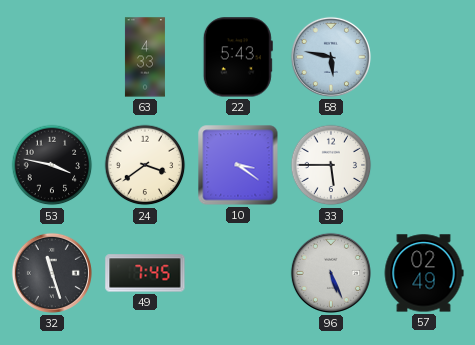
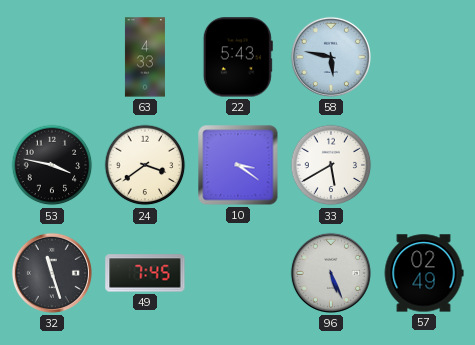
33: 5:45 -> 5:40
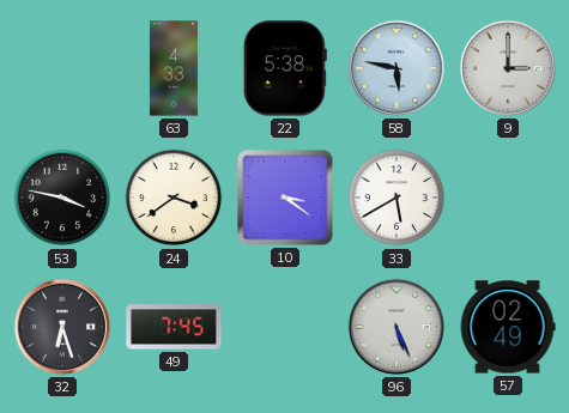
22: 5:43 -> 5:38
9: none -> 3:00
32: 11:27 -> 6:27
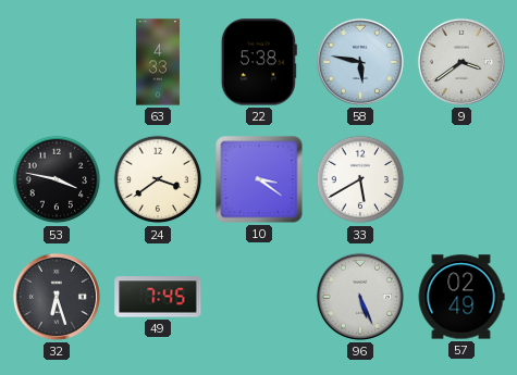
9: 3:00 -> 3:39
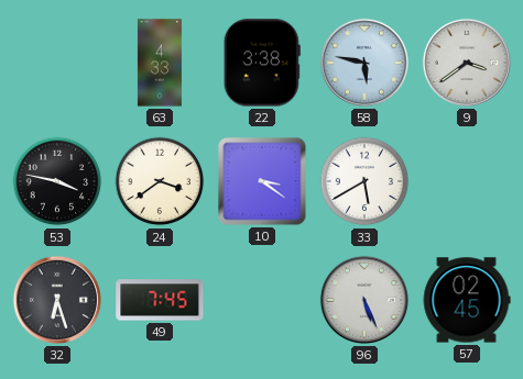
22: 5:38 -> 3:38
57: 02:49 -> 02:45
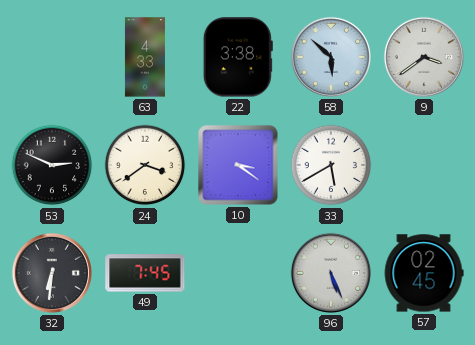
58: 5:47 -> 5:52
53: 3:47 -> 2:49
32: 6:27 -> 6:31
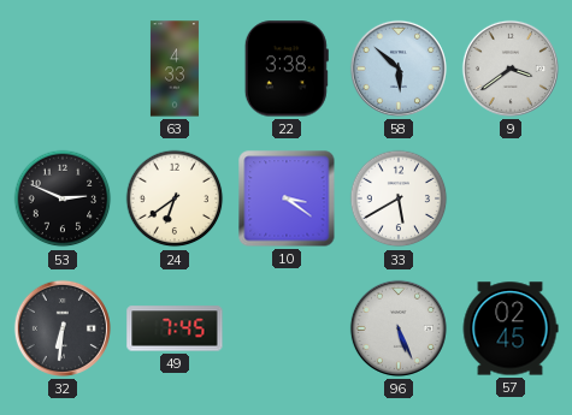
24: 3:39 -> 6:39
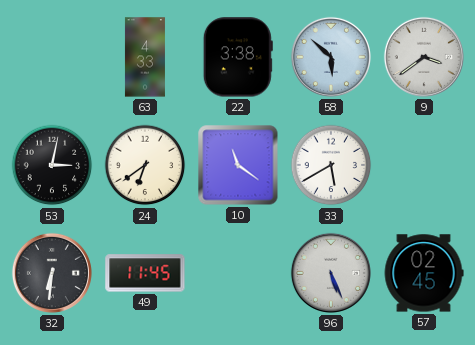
53: 2:49 -> 3:02
10: 3:21 -> 11:21
49: 7:45 -> 11:45
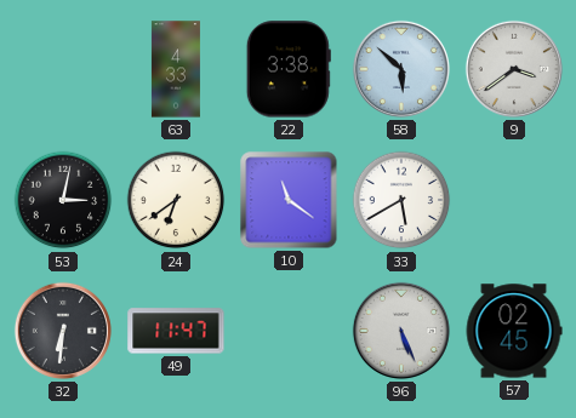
49: 11:45 -> 11:47
